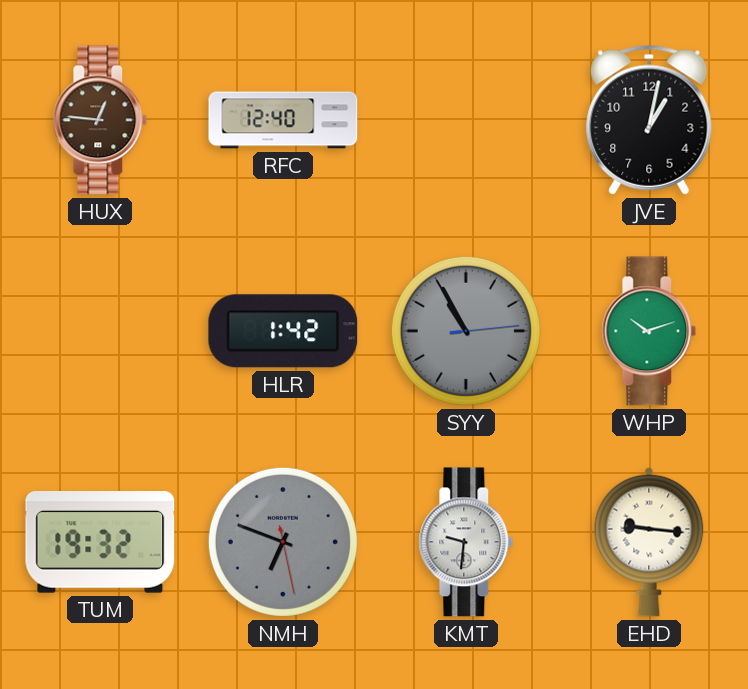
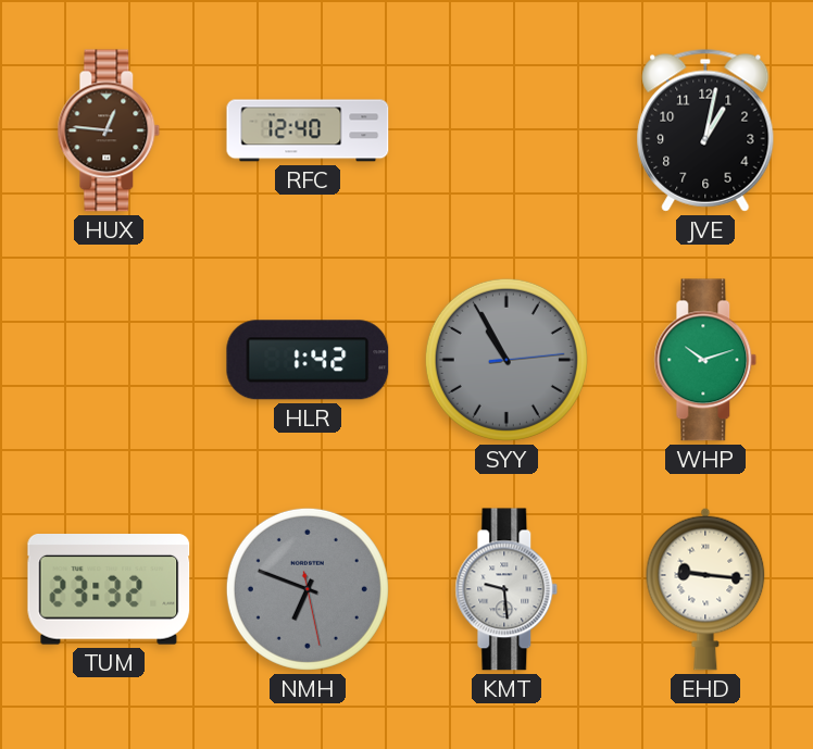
TUM: 19:32 -> 23:32
KMT: 9:31 -> 9:29
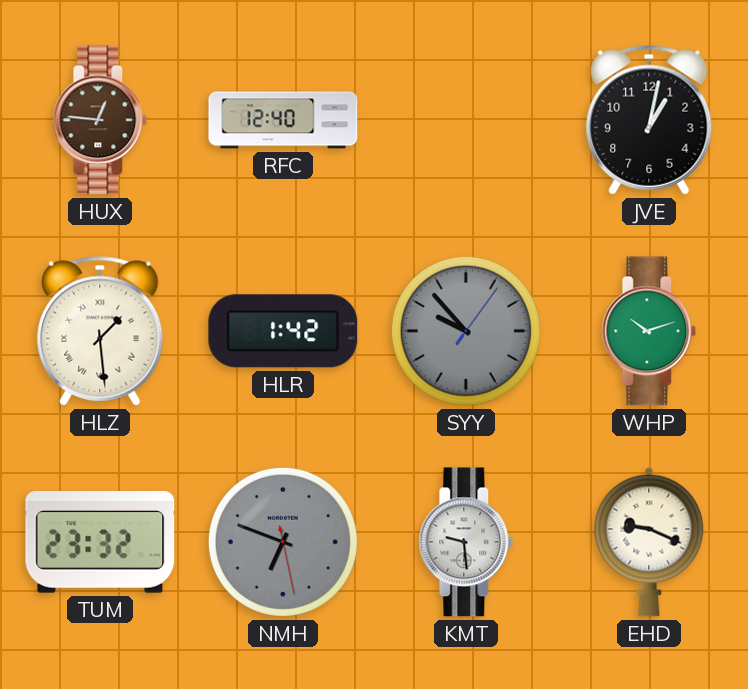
HLZ: none -> 1:29
SYY: 10:55 -> 9:53
EHD: 9:16 -> 9:19
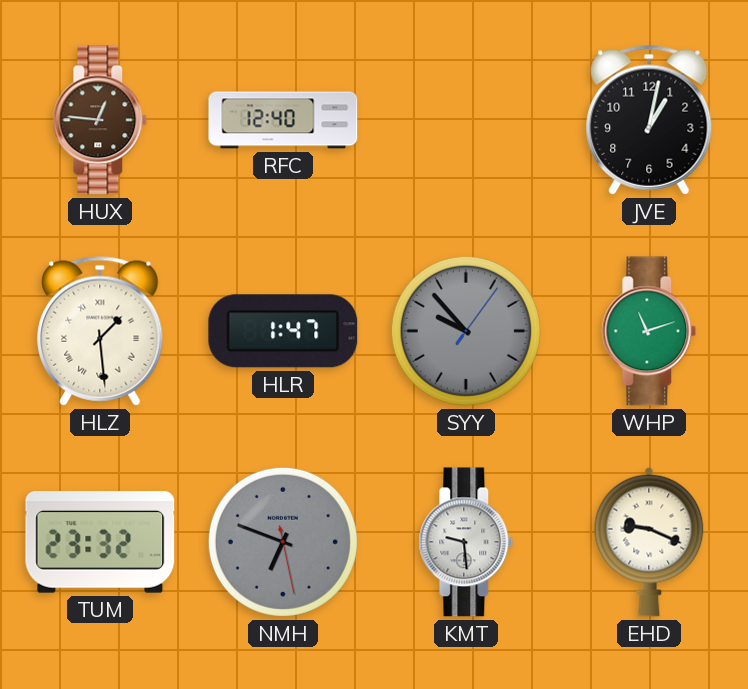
HLR: 1:42 -> 1:47
WHP: 10:12 -> 11:12
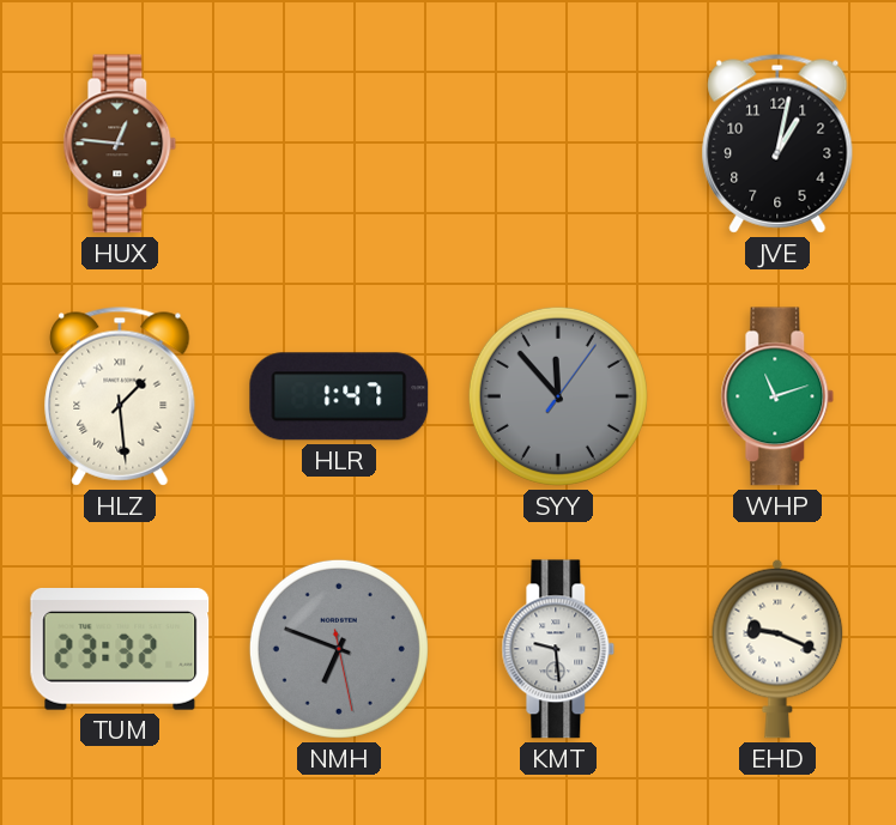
RFC: 12:40 -> none
SYY: 9:53 -> 11:53
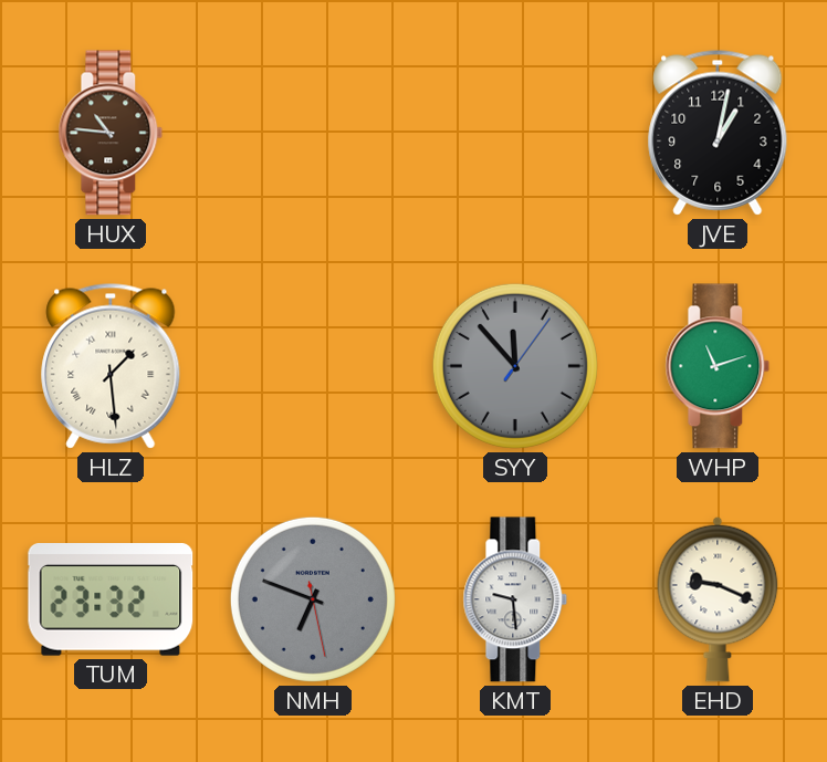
HUX: 12:46 -> 10:46
HLR: 1:47 -> none
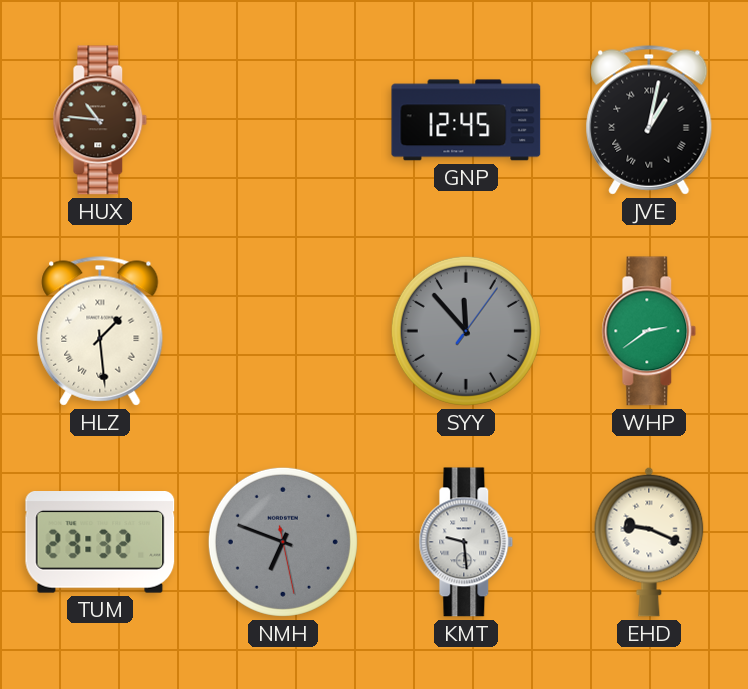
GNP: none -> 12:45
JVE numerals: Arabic -> Roman
WHP: 11:12 -> 2:39
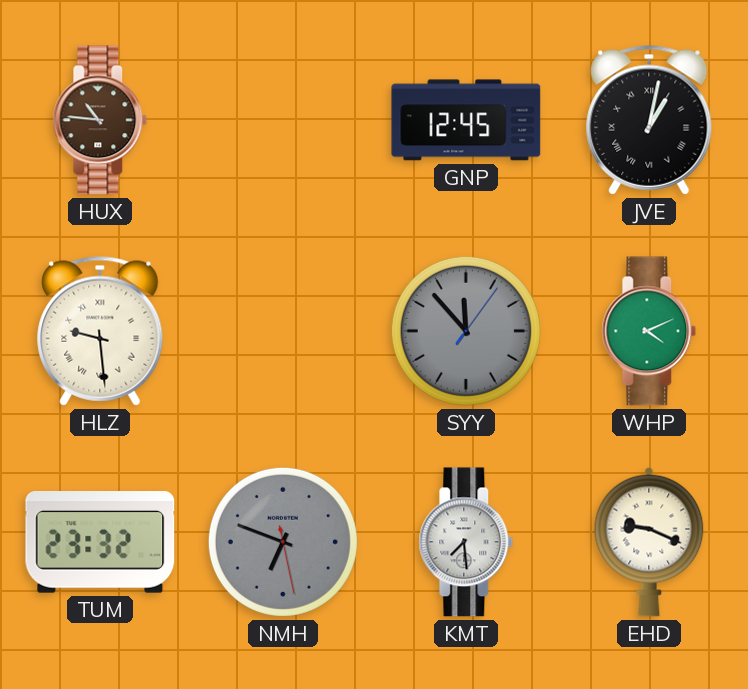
HLZ: 1:29 -> 9:29
WHP: 2:39 -> 4:11
KMT: 9:29 -> 7:29
